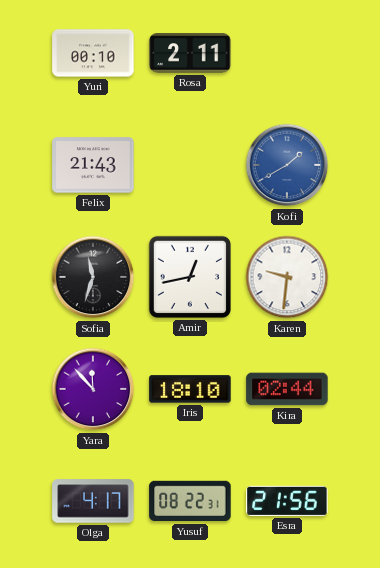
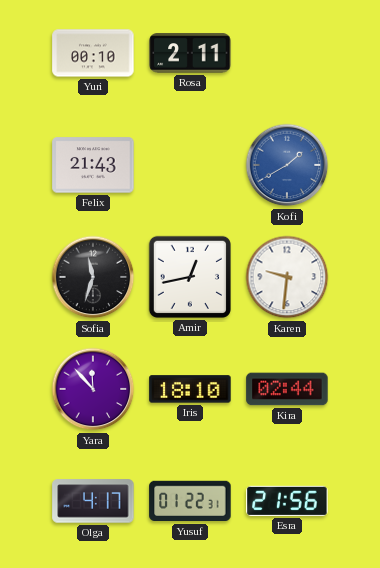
Yusuf: 08:22 -> 01:22
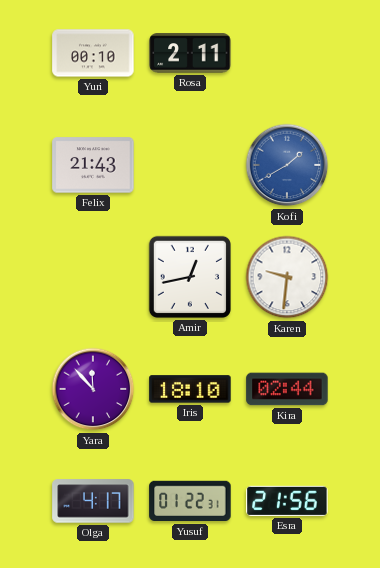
Sofia: 11:33 -> none
